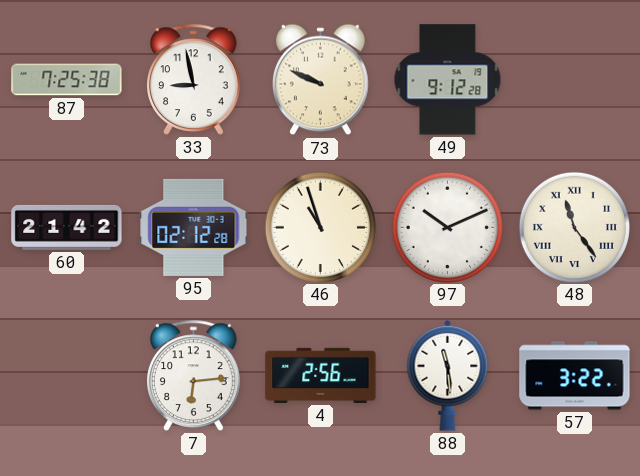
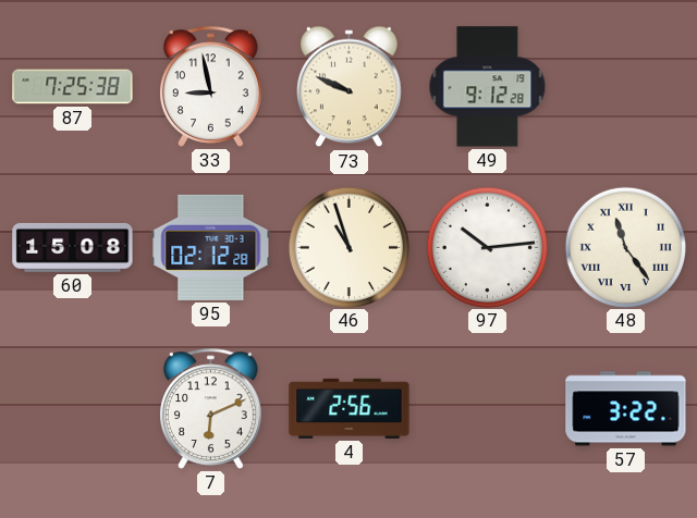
60: 21:42 -> 15:08
97: 10:11 -> 10:14
7: 6:14 -> 6:11
88: 11:29 -> none
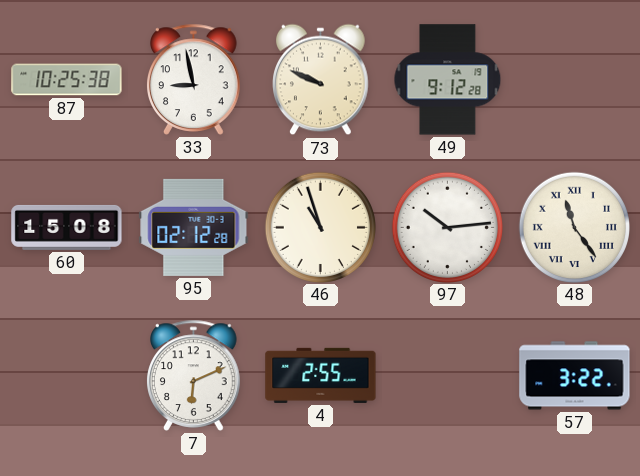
87: 7:25 -> 10:25
4: 2:56 -> 2:55
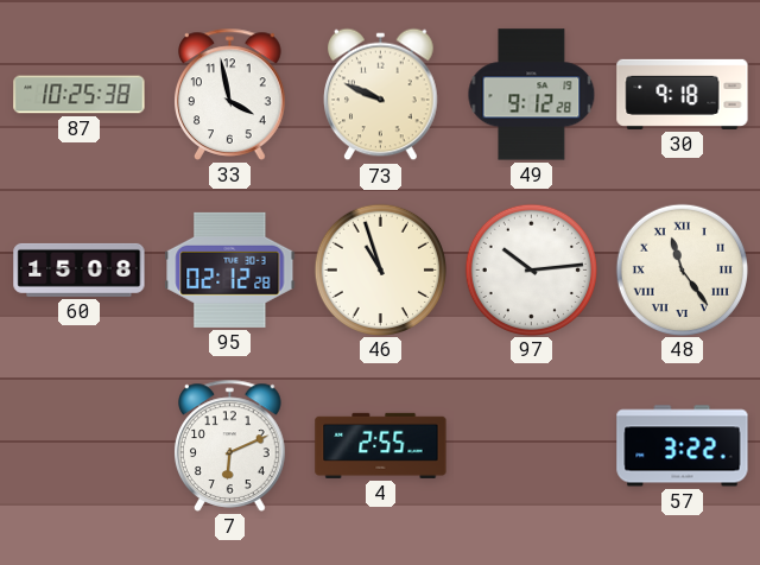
33: 8:58 -> 3:58
30: none -> 9:18
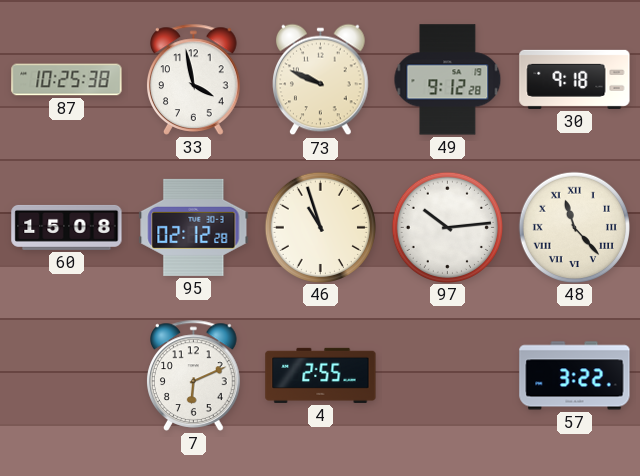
48: 11:24 -> 11:23
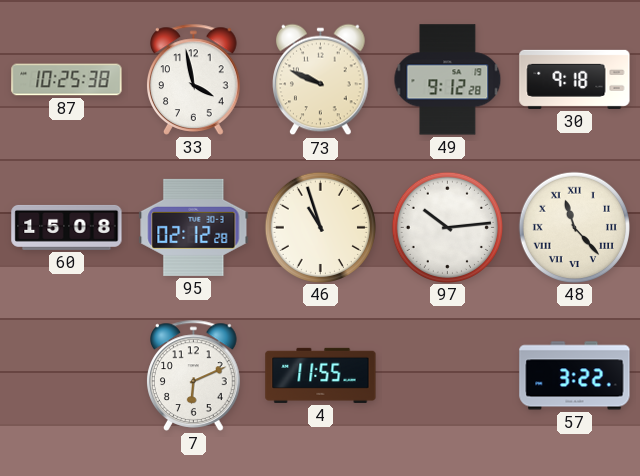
4: 2:55 -> 11:55
